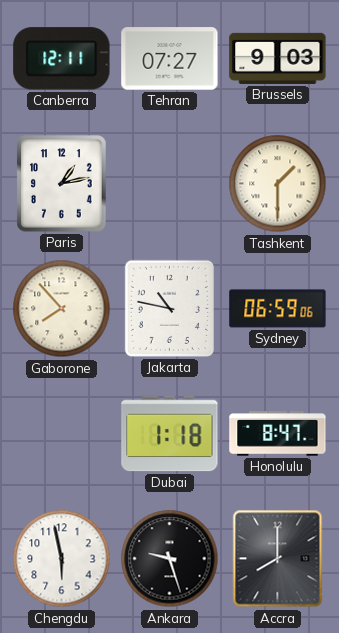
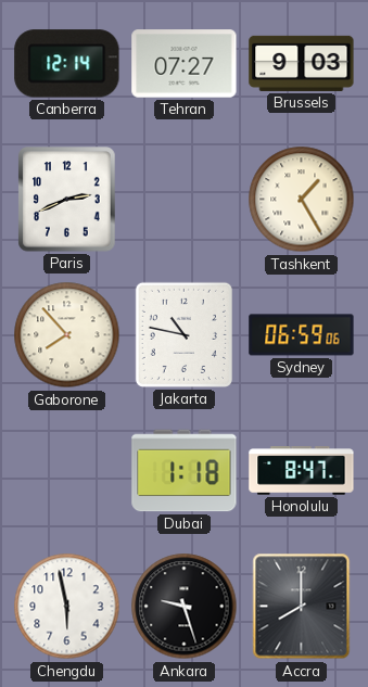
Canberra: 12:11 -> 12:14
Paris: 1:13 -> 2:41
Tashkent: 1:30 -> 1:25
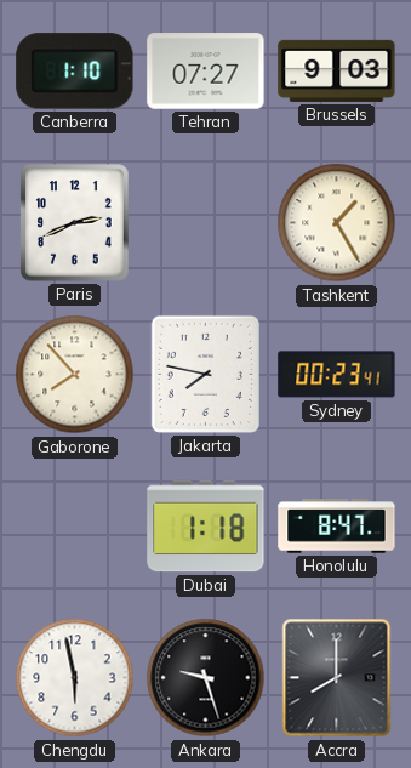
Canberra: 12:14 -> 1:10
Jakarta: 10:47 -> 7:47
Sydney: 06:59 -> 00:23
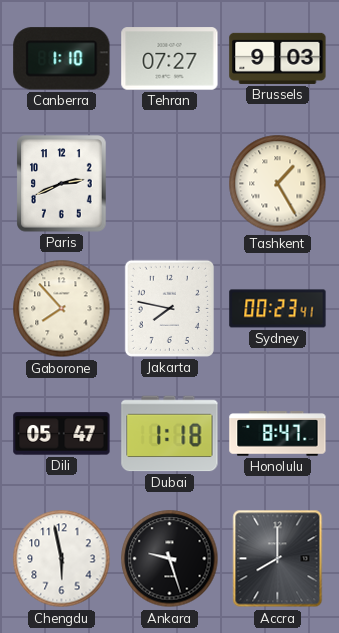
Dili: none -> 05:47
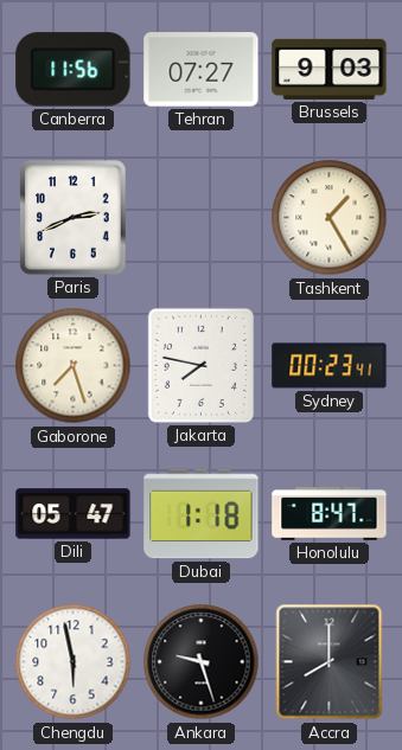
Canberra: 1:10 -> 11:56
Gaborone: 7:53 -> 7:27
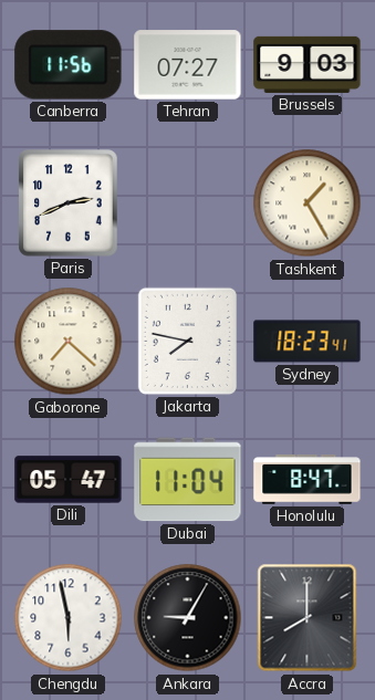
Gaborone: 7:27 -> 7:22
Sydney: 00:23 -> 18:23
Dubai: 1:18 -> 11:04
Ankara: 9:27 -> 9:05
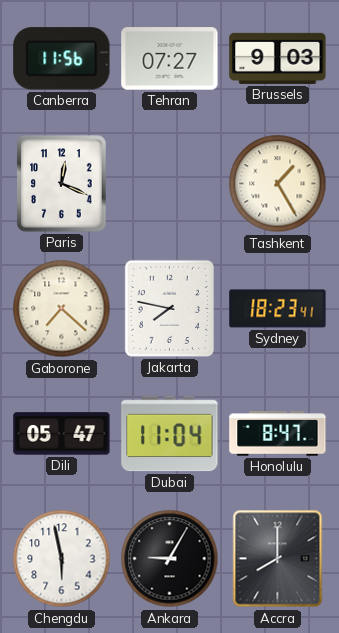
Paris: 2:41 -> 12:19
